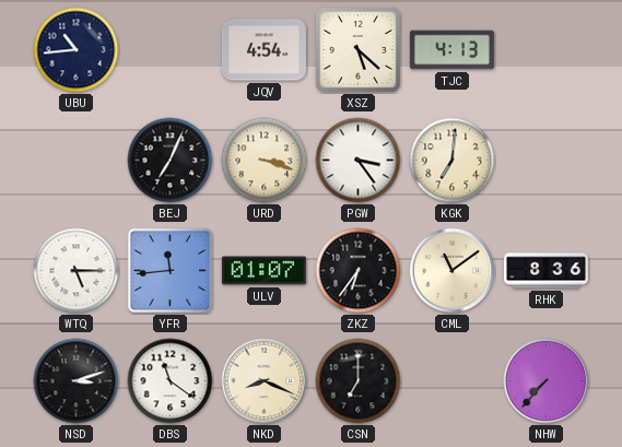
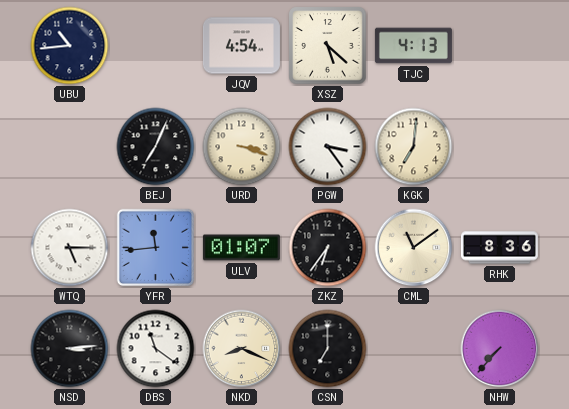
NSD: 3:12 -> 3:14
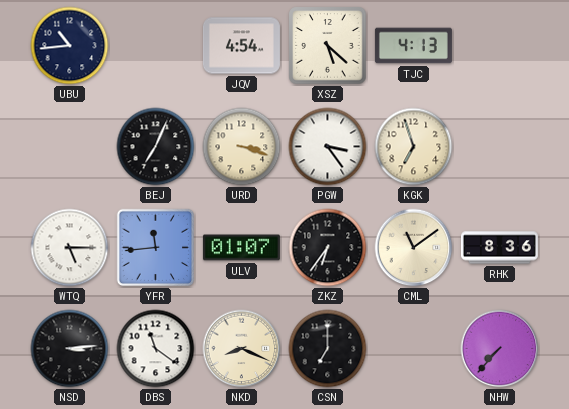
KGK: 7:01 -> 6:57
